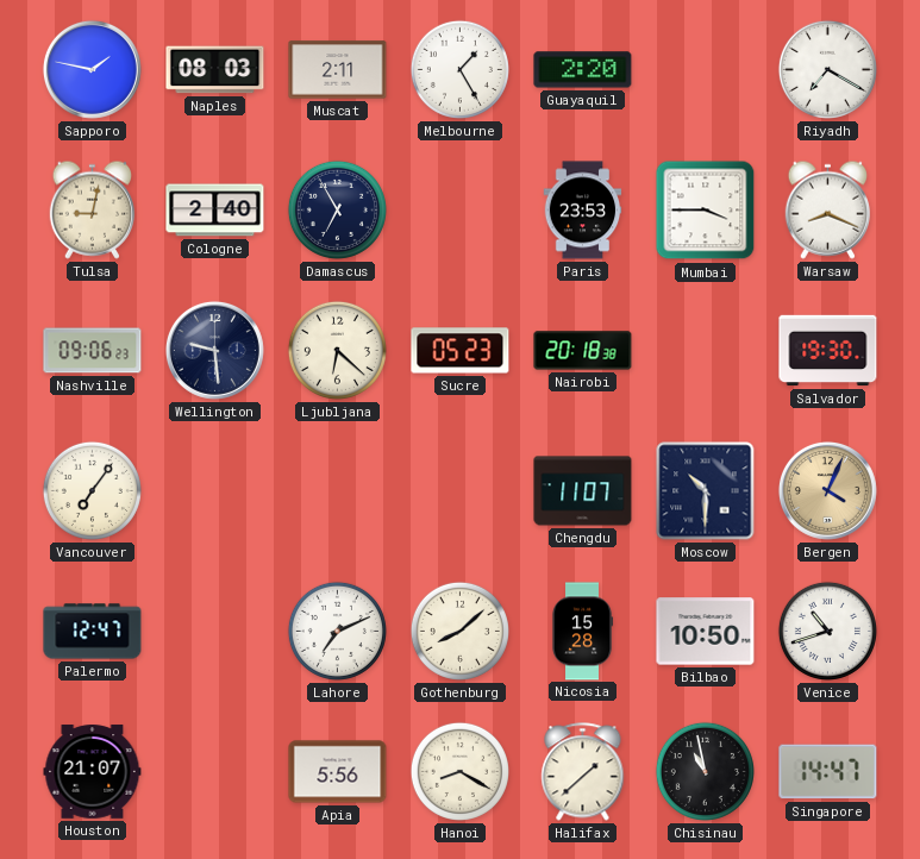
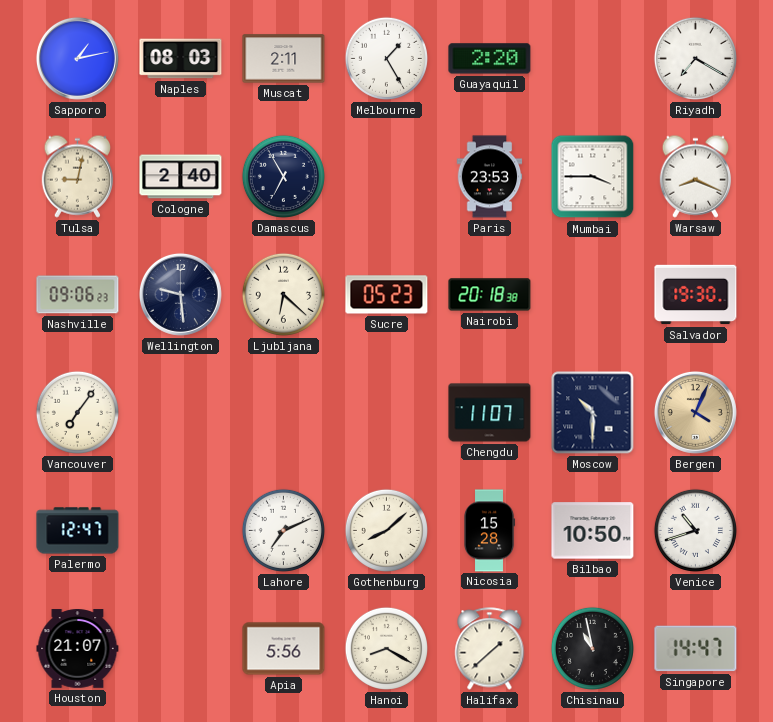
Sapporo: 1:47 -> 1:13
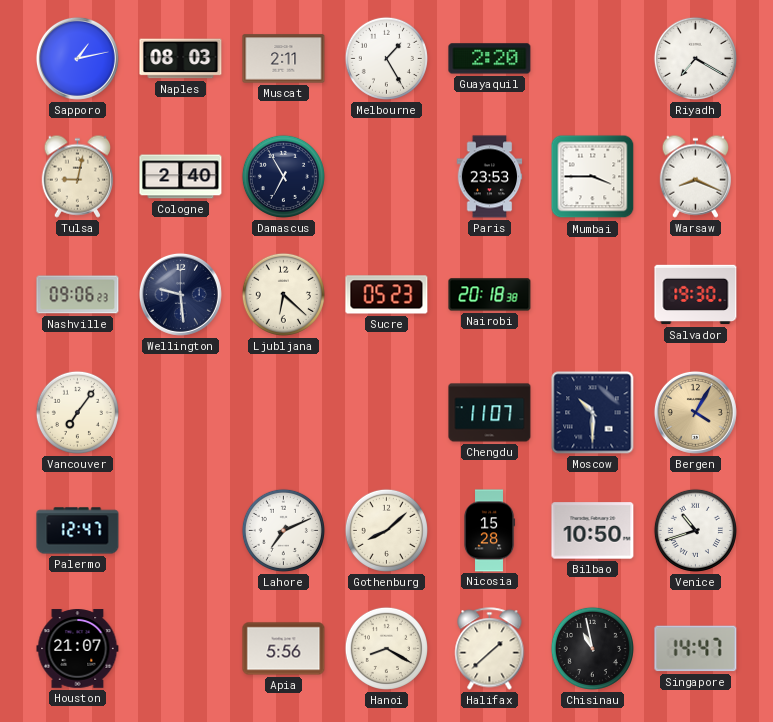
Bergen: 4:04 -> 4:05
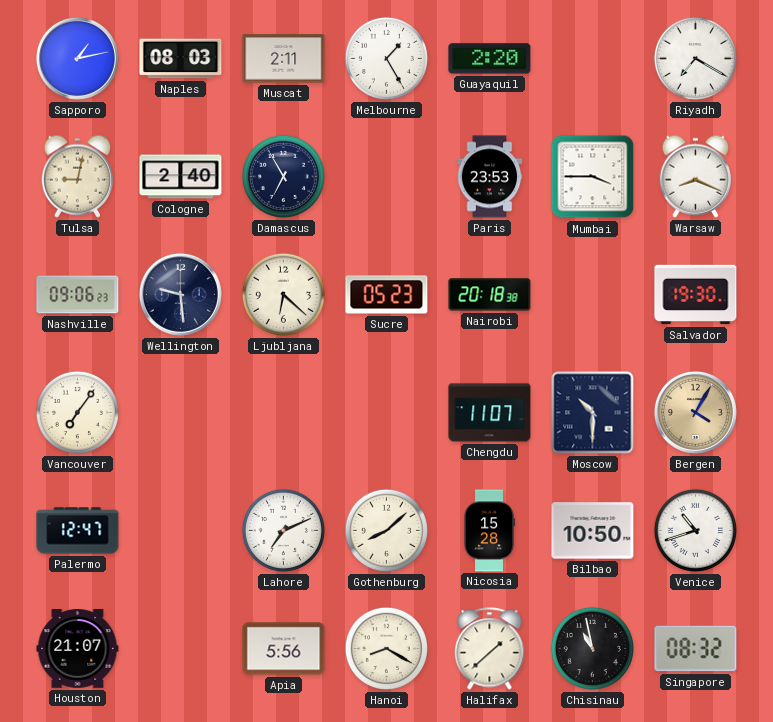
Singapore: 14:47 -> 08:32
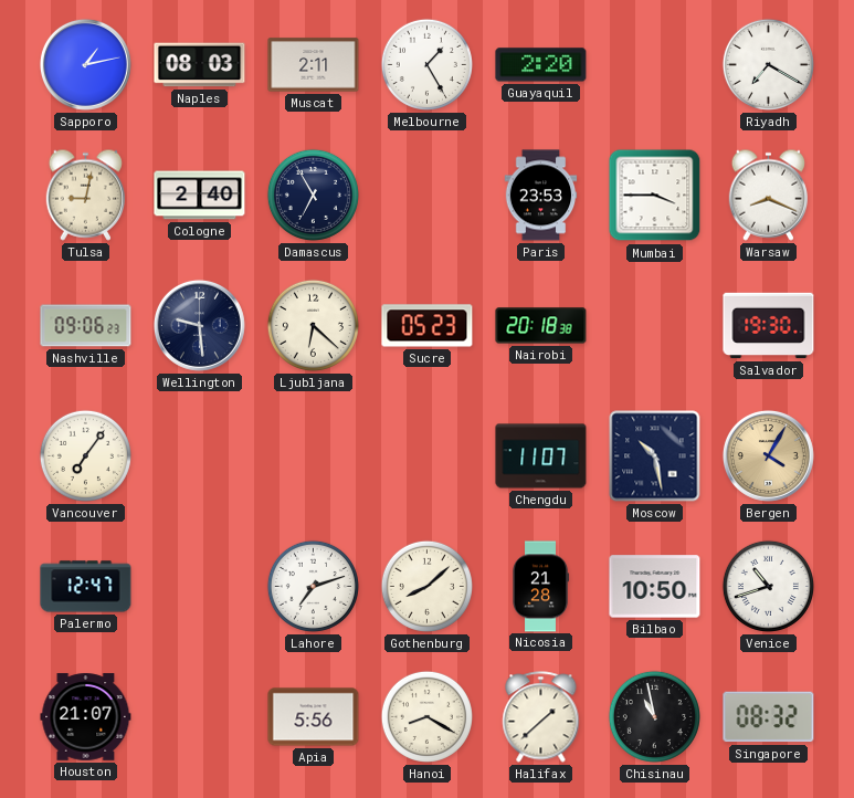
Moscow: 10:30 -> 10:28
Lahore: 7:11 -> 7:12
Nicosia: 15:28 -> 21:28
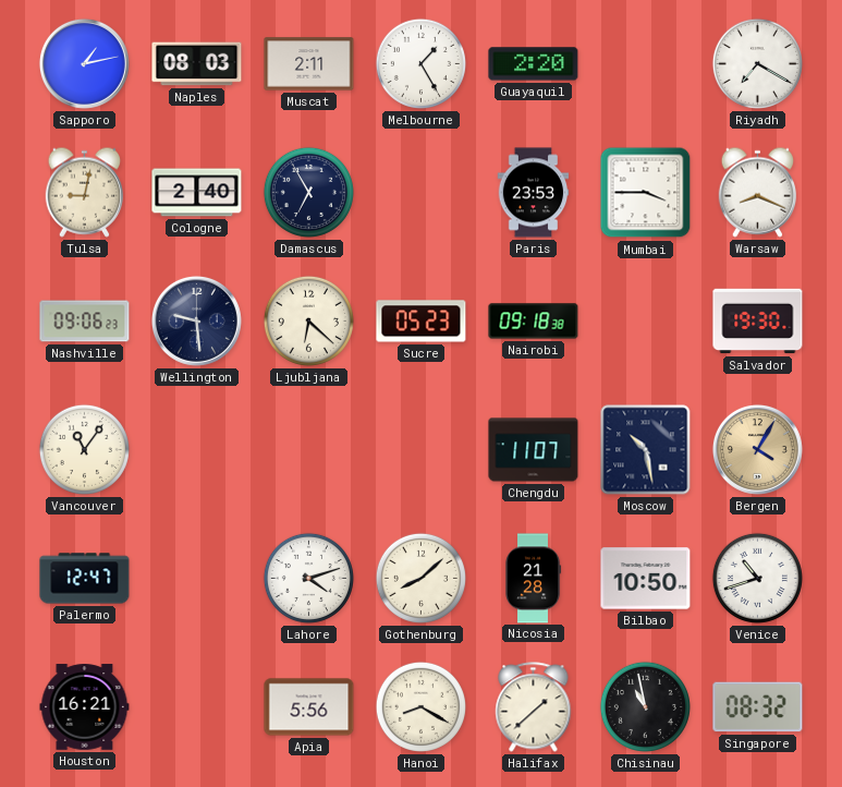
Nairobi: 20:18 -> 09:18
Vancouver: 7:06 -> 11:06
Lahore: 7:12 -> 4:12
Houston: 21:07 -> 16:21
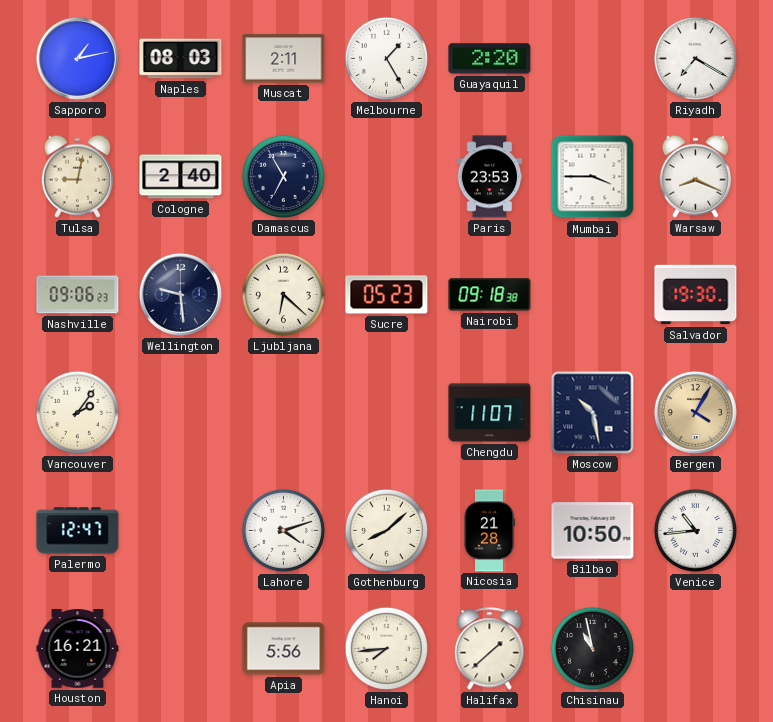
Vancouver: 11:06 -> 2:06
Venice: 10:42 -> 10:44
Hanoi: 8:20 -> 7:44
Singapore: 08:32 -> none
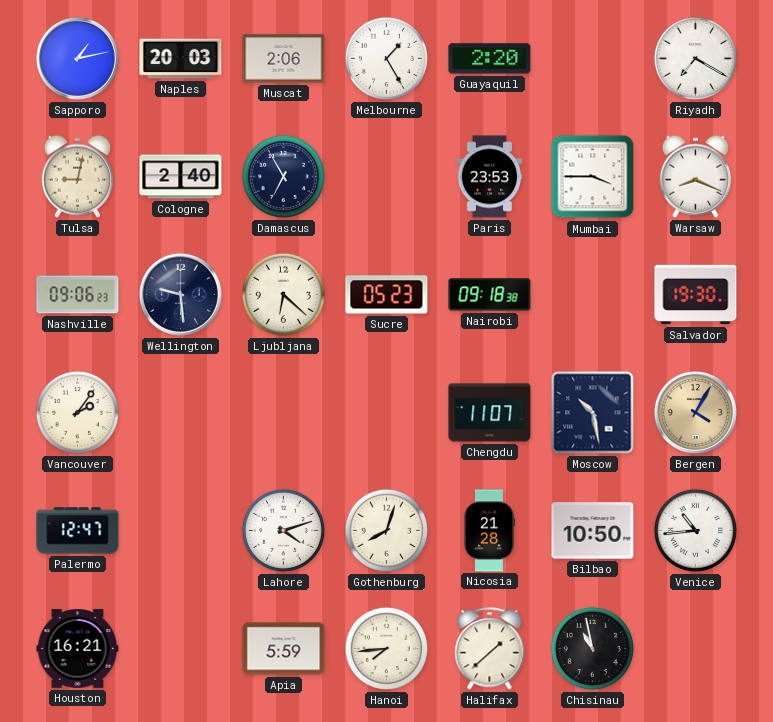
Naples: 08:03 -> 20:03
Muscat: 2:11 -> 2:06
Gothenburg: 8:08 -> 8:03
Apia: 5:56 -> 5:59
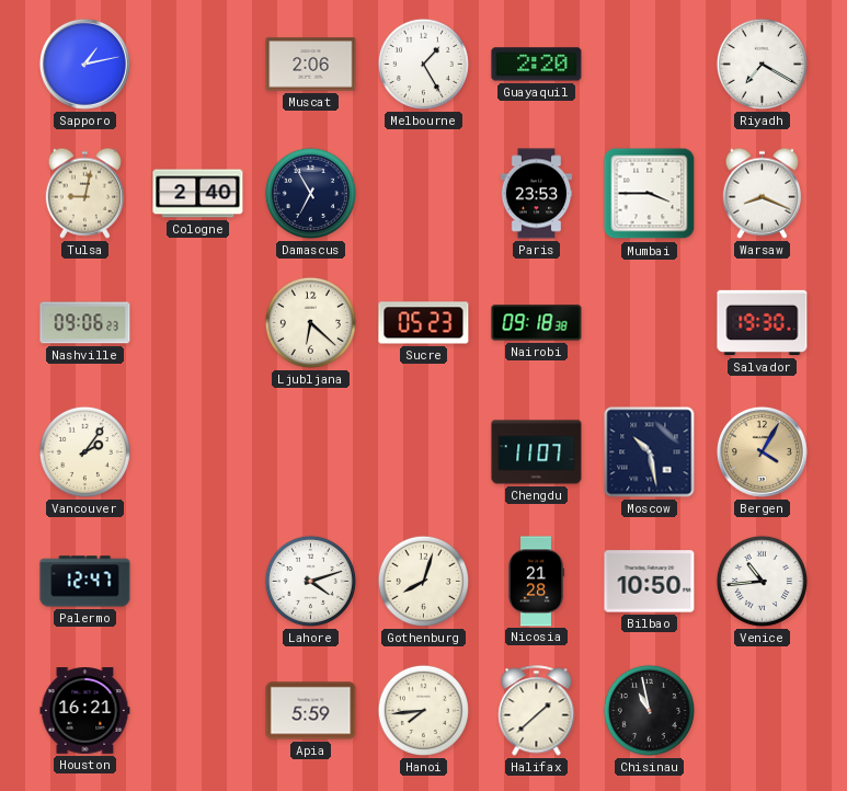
Naples: 20:03 -> none
Wellington: 9:29 -> none
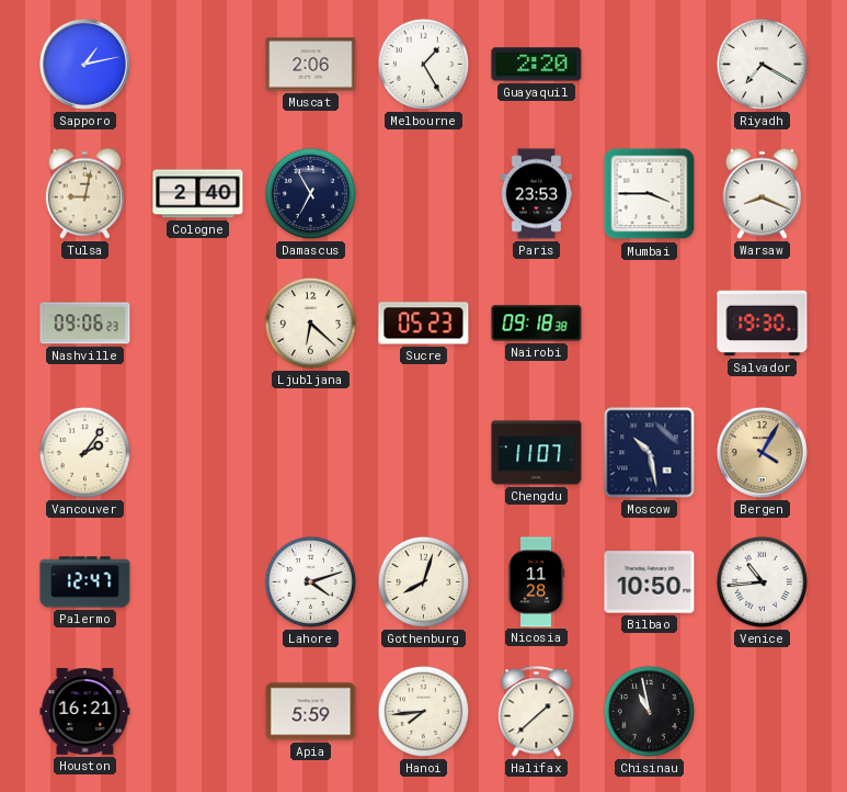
Nicosia: 21:28 -> 11:28
